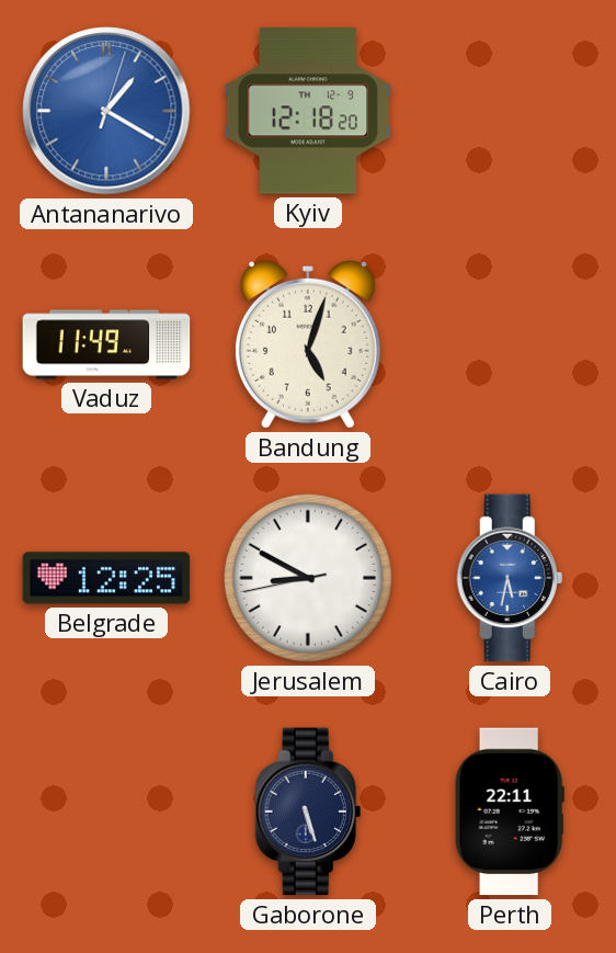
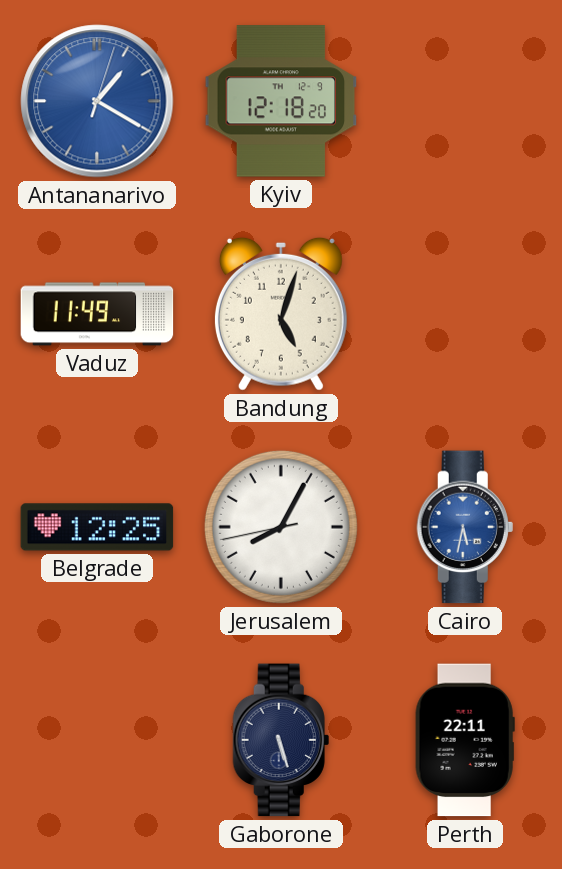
Jerusalem: 8:49 -> 8:04
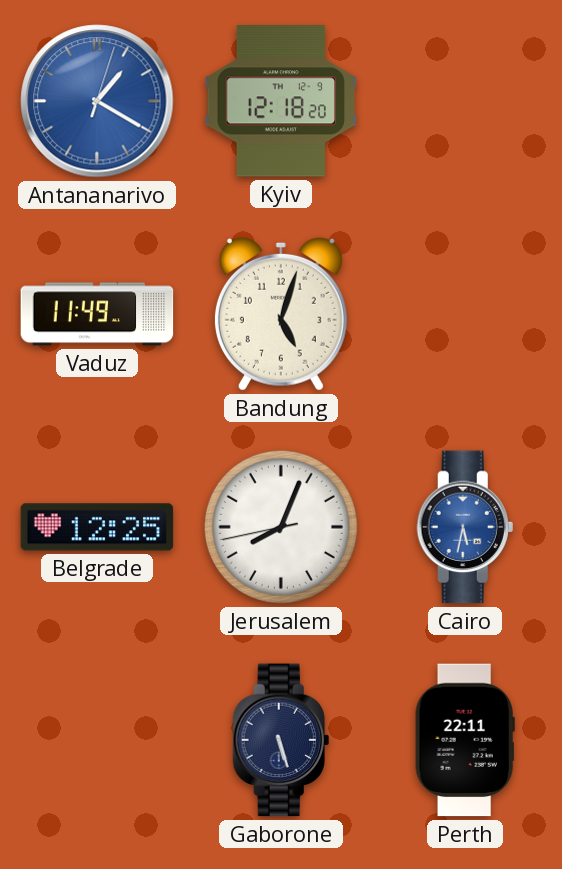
Jerusalem: 8:04 -> 8:03
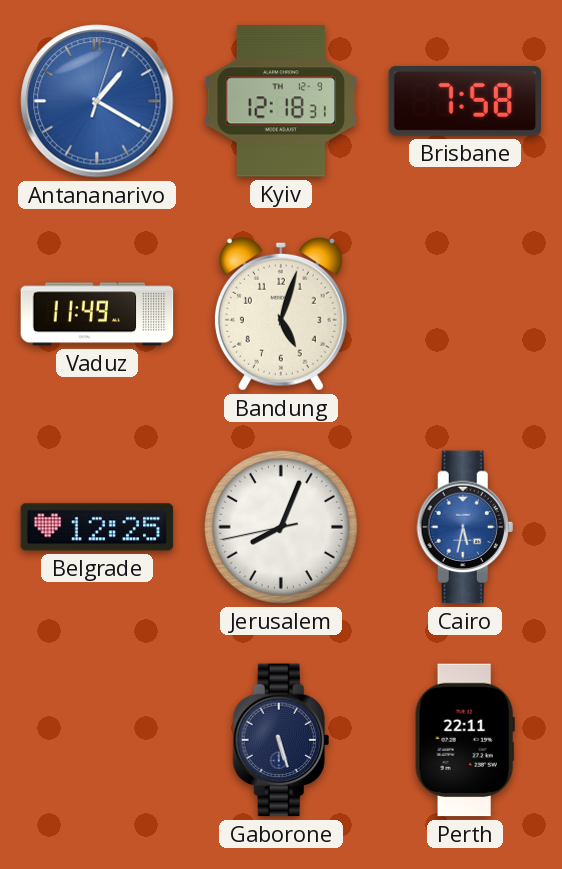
Kyiv: 12:18:20 -> 12:18:31
Brisbane: none -> 7:58
